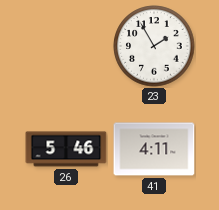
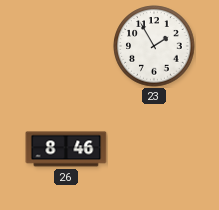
26: 5:46 -> 8:46
41: 4:11 -> none
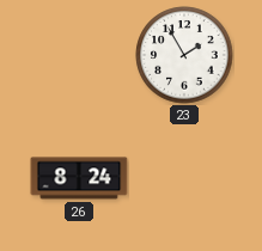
26: 8:46 -> 8:24
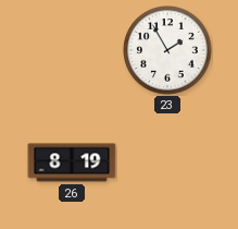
26: 8:24 -> 8:19
